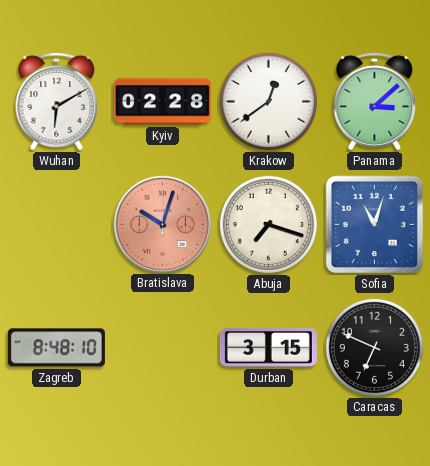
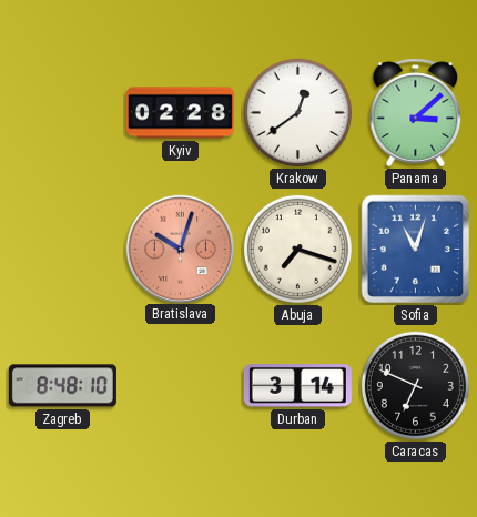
Wuhan: 6:10 -> none
Durban: 3:15 -> 3:14
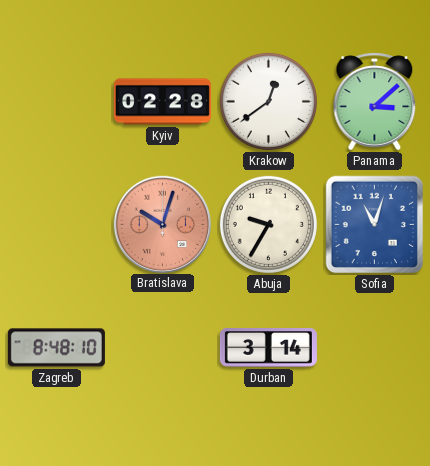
Abuja: 7:18 -> 9:35
Caracas: 6:49 -> none
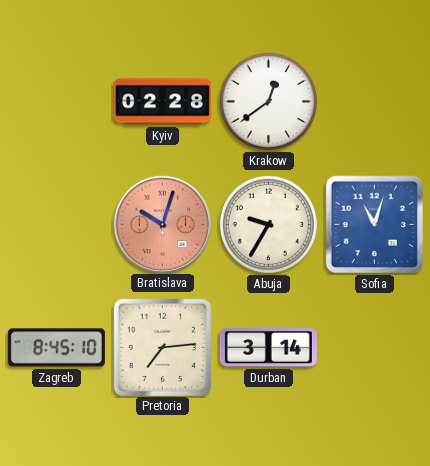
Panama: 3:08 -> none
Zagreb: 8:48 -> 8:45
Pretoria: none -> 7:14
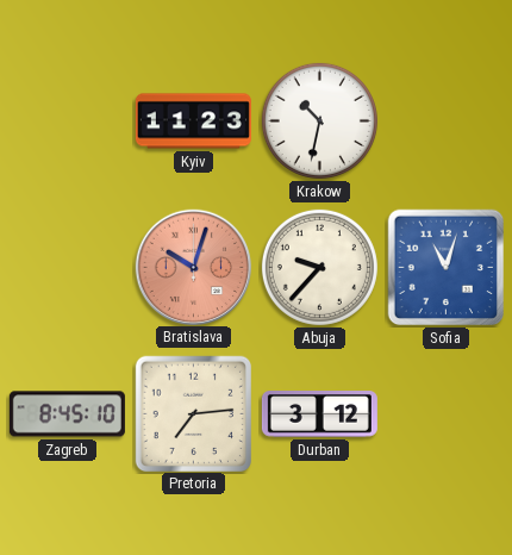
Kyiv: 02:28 -> 11:23
Krakow: 12:39 -> 10:32
Abuja: 9:35 -> 9:37
Durban: 3:14 -> 3:12
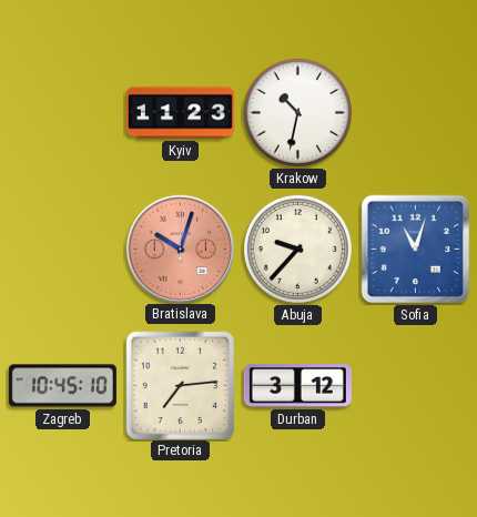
Zagreb: 8:45 -> 10:45
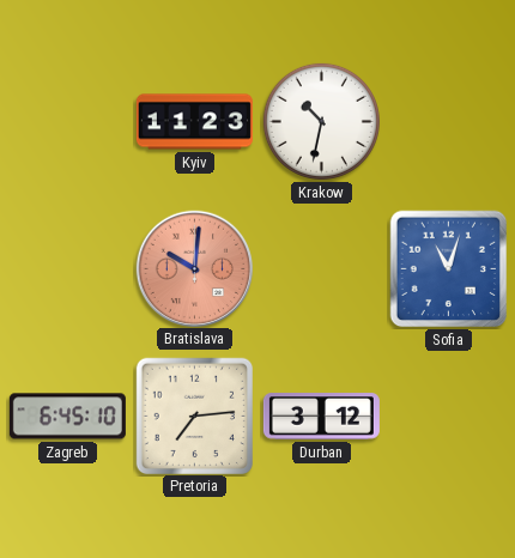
Bratislava: 10:03 -> 10:01
Abuja: 9:37 -> none
Zagreb: 10:45 -> 6:45
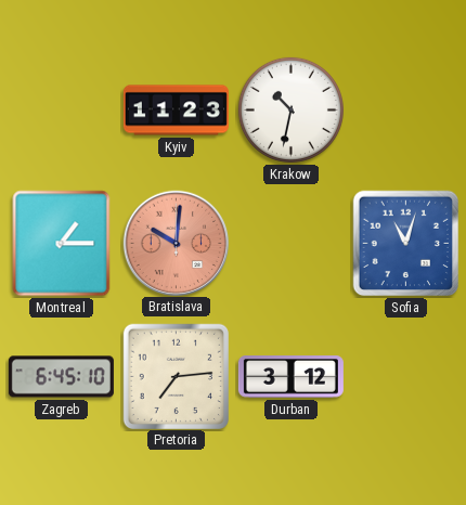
Montreal: none -> 1:15
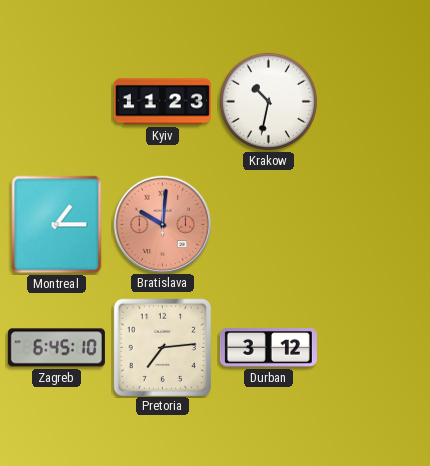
Sofia: 11:03 -> none
